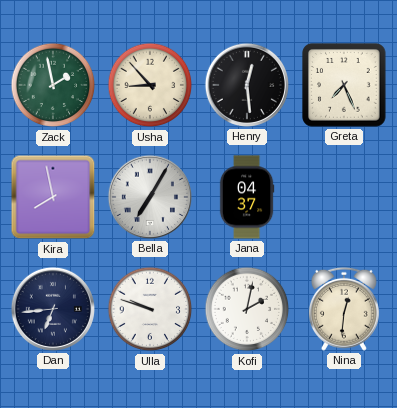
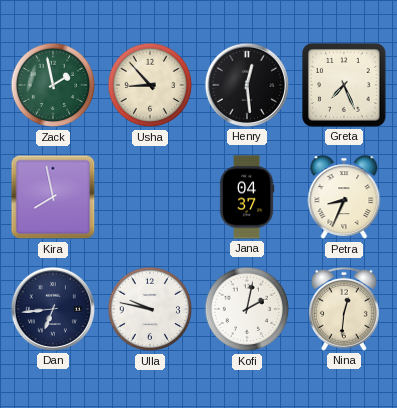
Bella: 7:05 -> none
Petra: none -> 8:34
Ulla: 9:48 -> 9:47
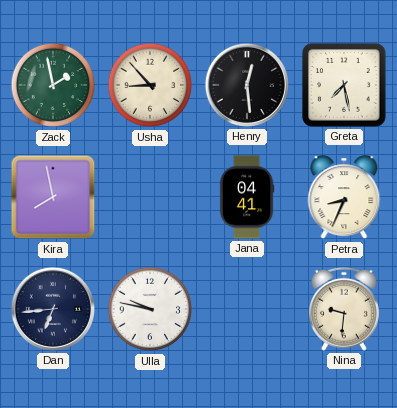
Greta: 7:26 -> 7:28
Jana: 04:37 -> 04:41
Kofi: 2:02 -> none
Nina: 12:31 -> 9:31
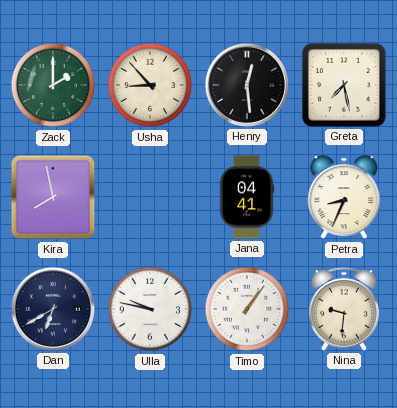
Zack: 1:58 -> 2:00
Dan: 6:44 -> 6:40
Timo: none -> 1:06
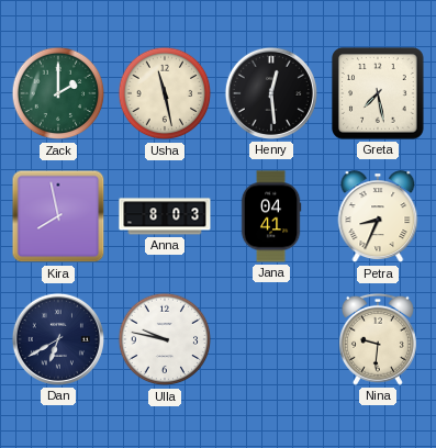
Usha: 8:53 -> 11:28
Anna: none -> 8:03
Timo: 1:06 -> none
